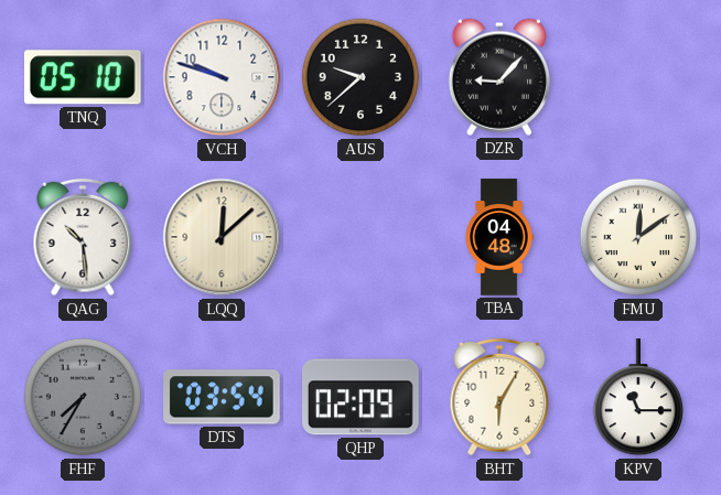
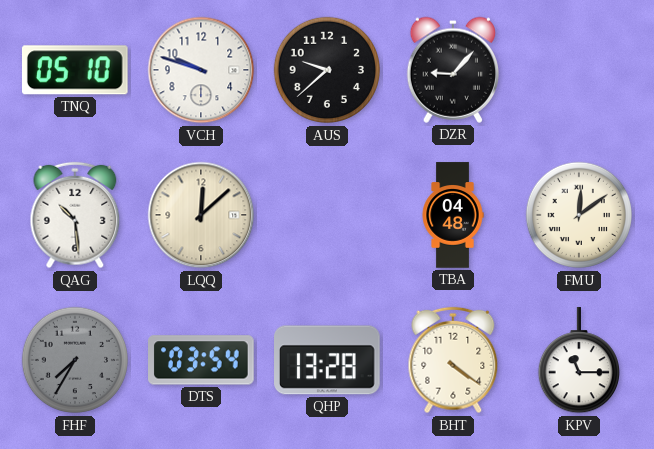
QHP: 02:09 -> 13:28
BHT: 6:05 -> 4:21
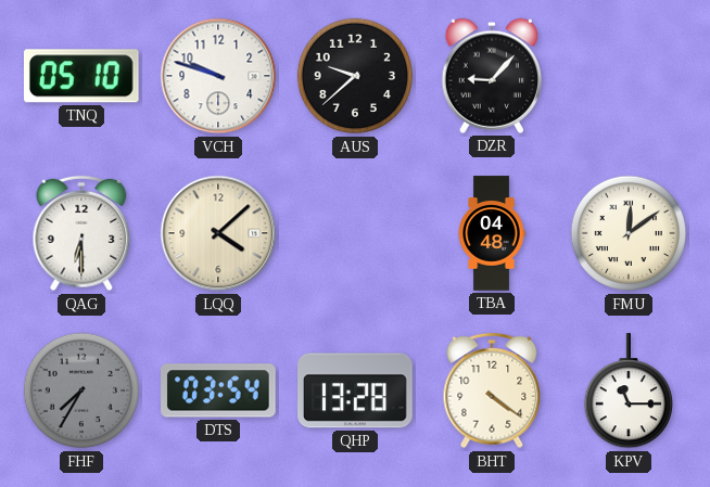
QAG: 10:29 -> 6:30
LQQ: 12:08 -> 4:08
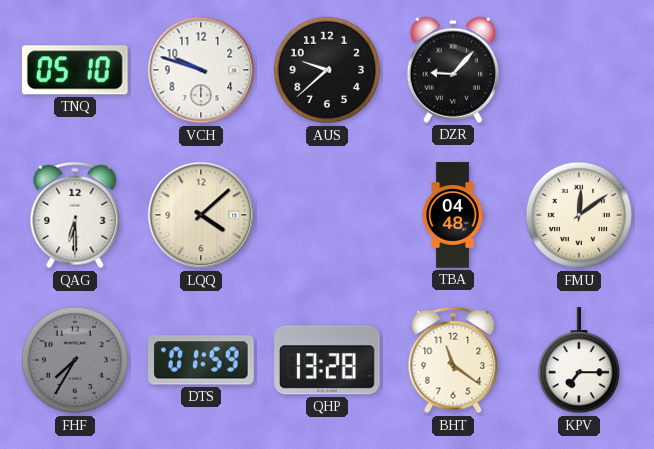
DTS: 03:54 -> 01:59
BHT: 4:21 -> 11:21
KPV: 11:15 -> 7:15
